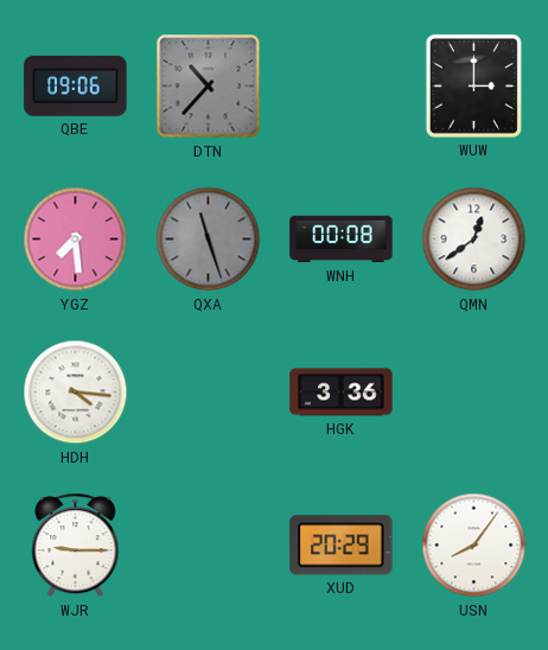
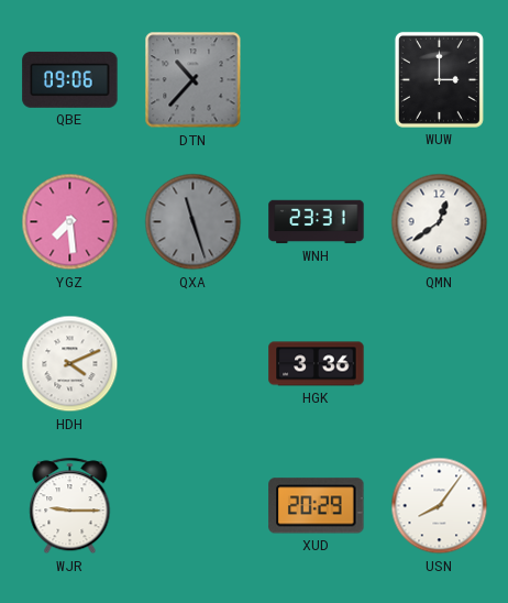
WNH: 00:08 -> 23:31
HDH: 4:16 -> 4:11
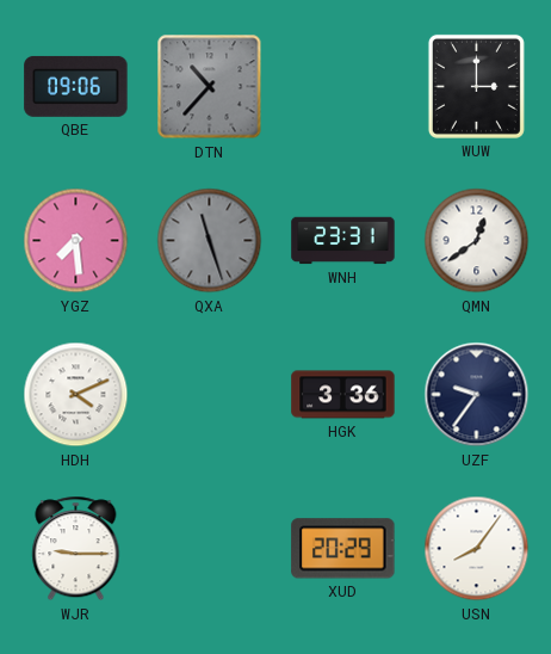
UZF: none -> 9:36
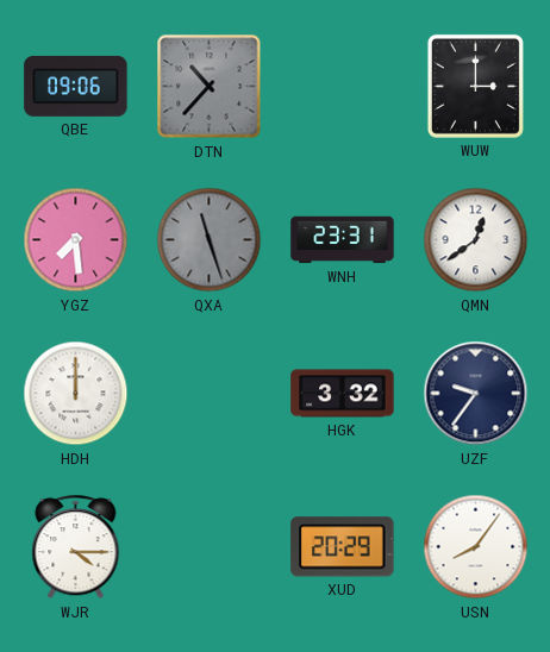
HDH: 4:11 -> 12:00
HGK: 3:36 -> 3:32
WJR: 9:15 -> 4:15
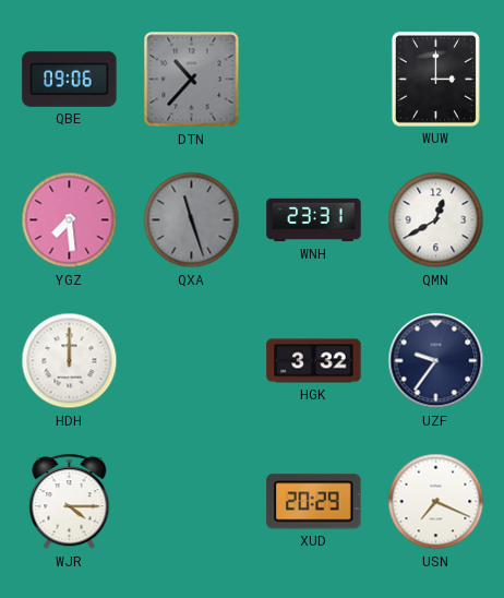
QMN: 12:39 -> 12:40
USN: 8:06 -> 7:19
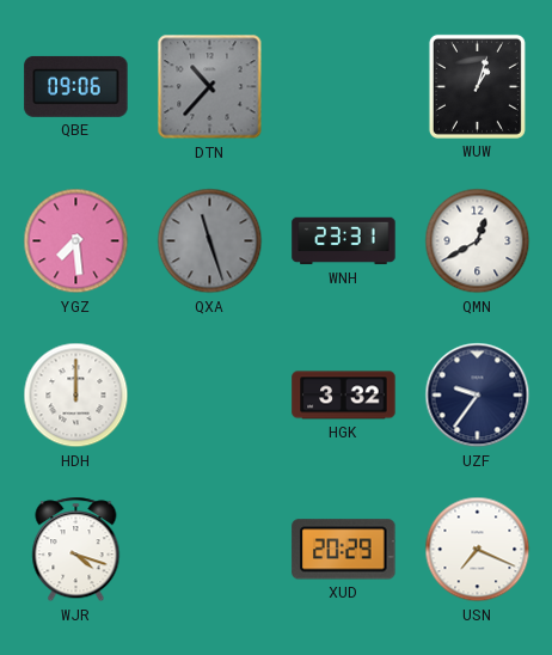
WUW: 3:00 -> 1:03
WJR: 4:15 -> 4:18
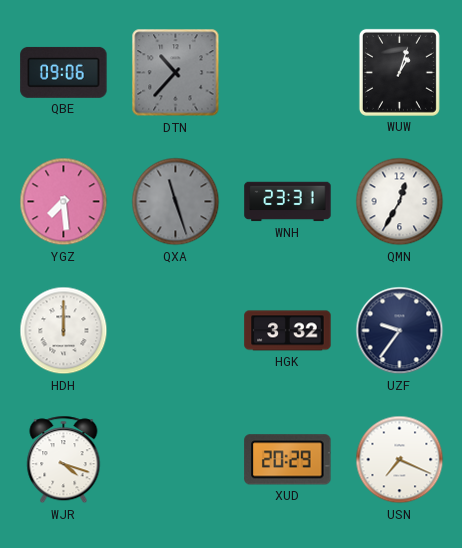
QMN: 12:40 -> 12:35
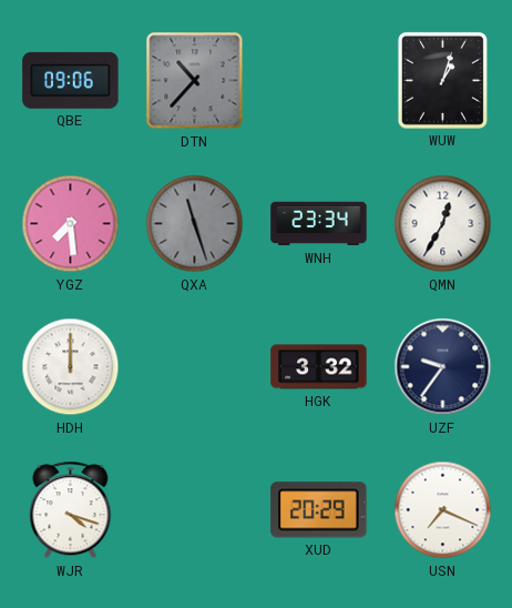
WNH: 23:31 -> 23:34
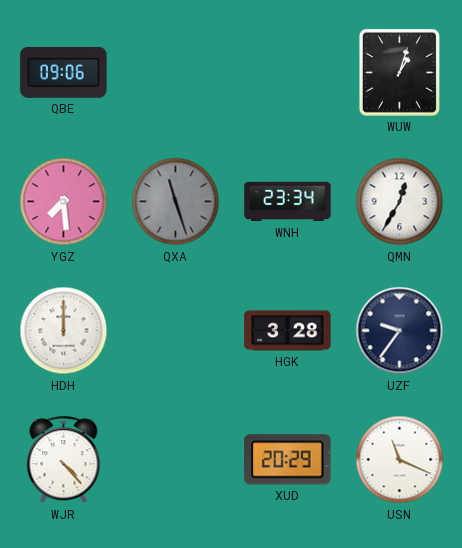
DTN: 10:37 -> none
HGK: 3:32 -> 3:28
WJR: 4:18 -> 4:23
USN: 7:19 -> 11:19
